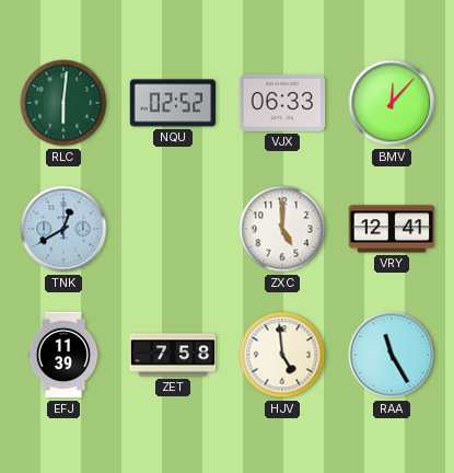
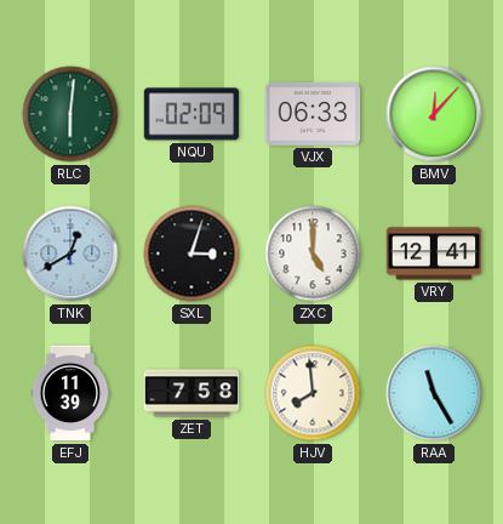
NQU: 02:52 -> 02:09
SXL: none -> 3:03
HJV: 4:59 -> 7:59
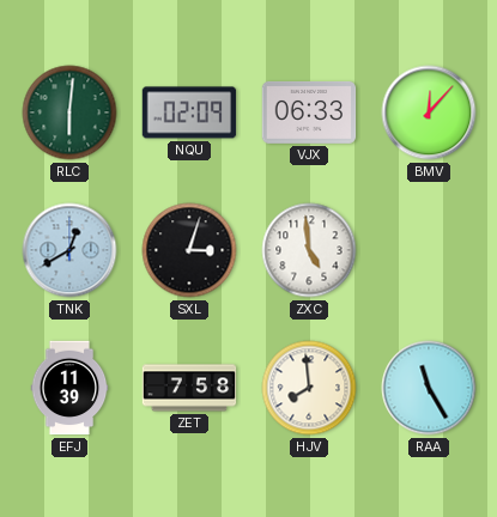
ZXC: 5:00 -> 4:59
VRY: 12:41 -> none
